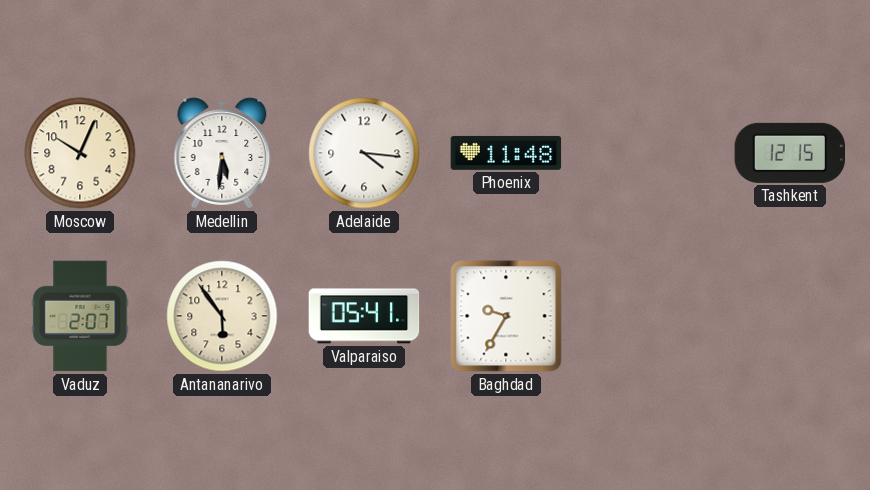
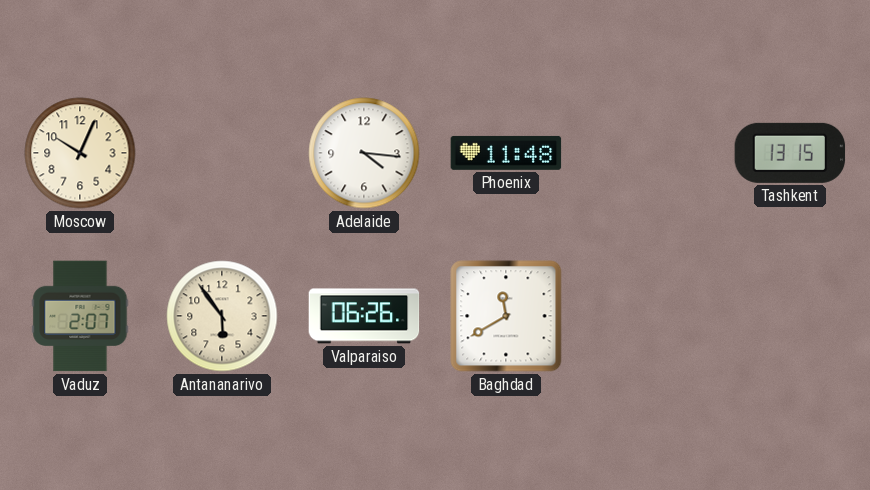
Medellin: 5:31 -> none
Tashkent: 12:15 -> 13:15
Valparaiso: 05:41 -> 06:26
Baghdad: 9:35 -> 11:40
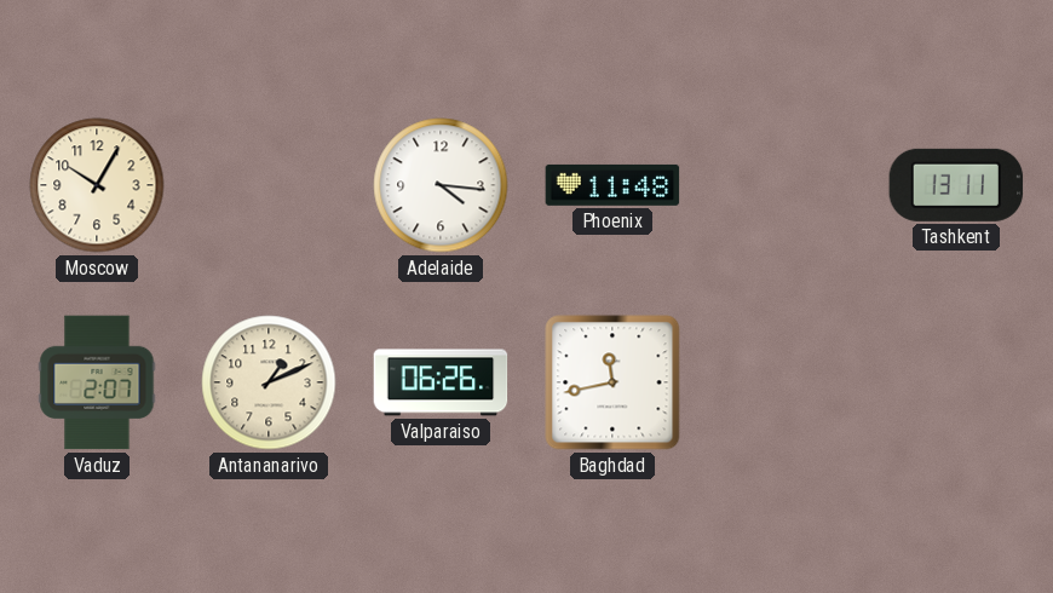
Moscow: 10:04 -> 10:05
Tashkent: 13:15 -> 13:11
Antananarivo: 5:54 -> 1:11
Baghdad: 11:40 -> 11:43
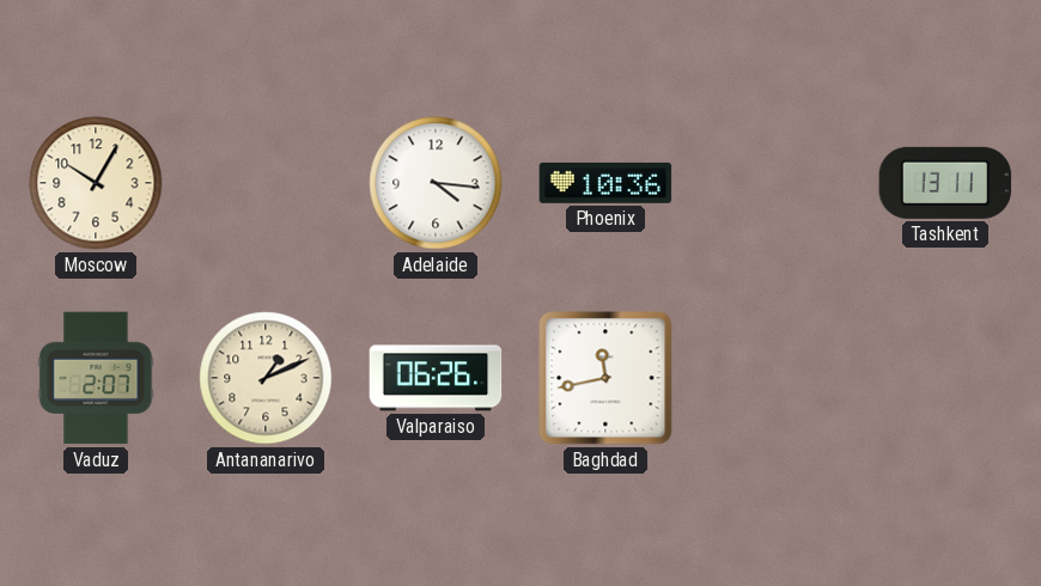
Phoenix: 11:48 -> 10:36
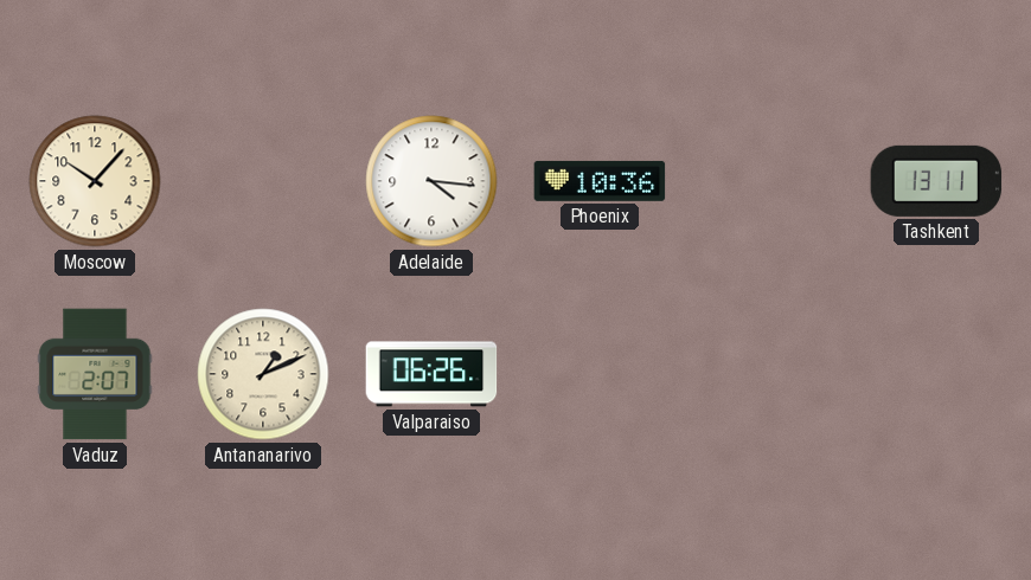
Moscow: 10:05 -> 10:07
Baghdad: 11:43 -> none
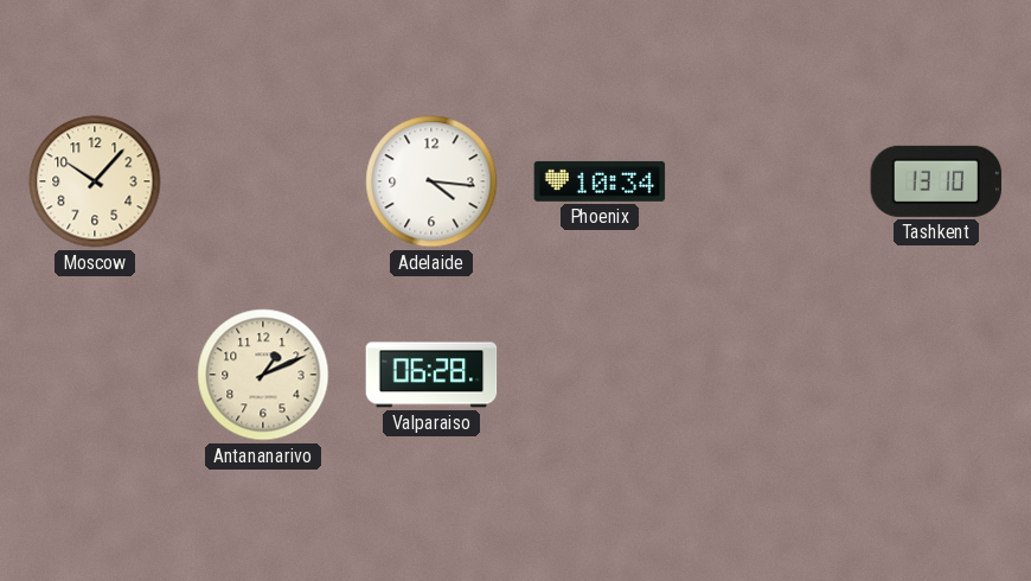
Phoenix: 10:36 -> 10:34
Tashkent: 13:11 -> 13:10
Vaduz: 2:07 -> none
Valparaiso: 06:26 -> 06:28
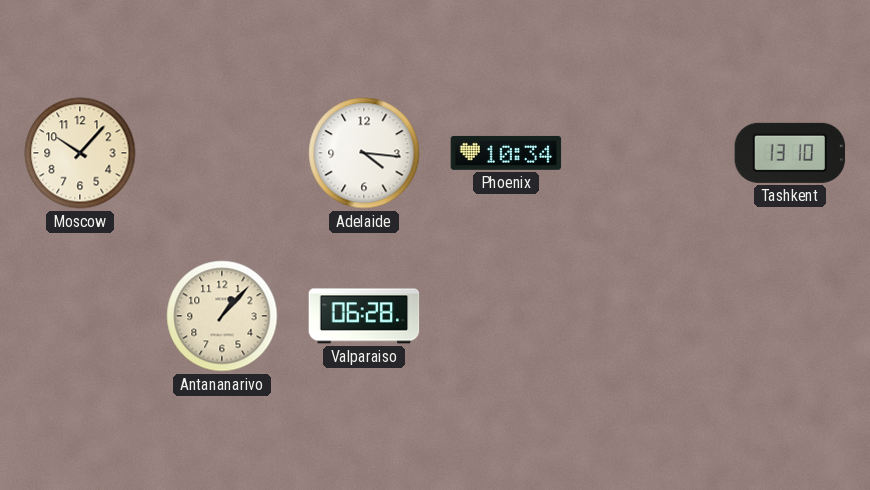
Antananarivo: 1:11 -> 1:07
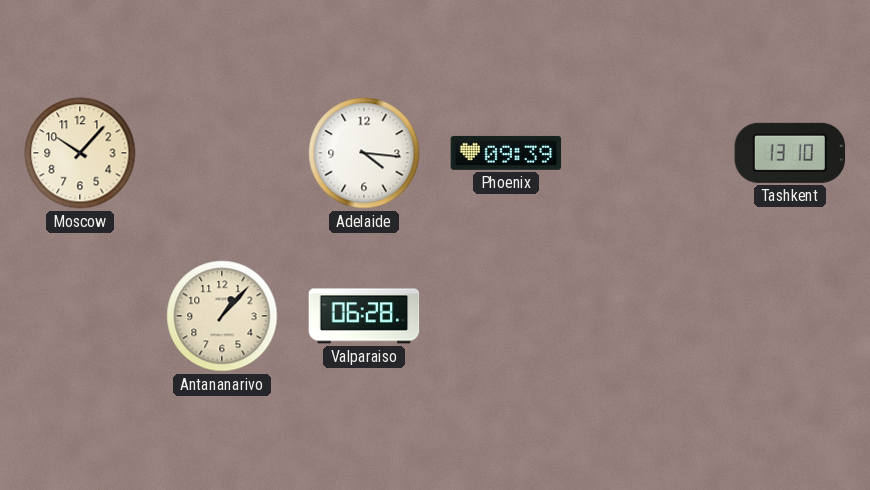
Phoenix: 10:34 -> 09:39
